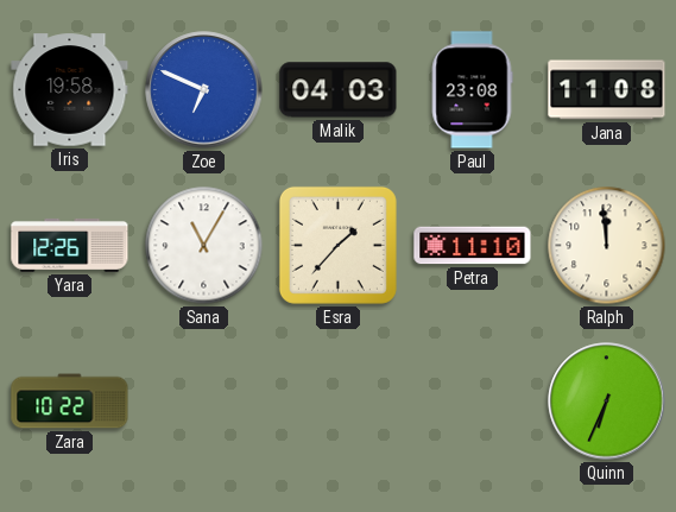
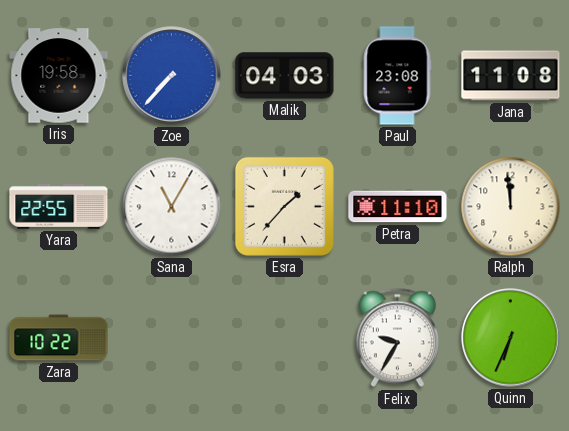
Zoe: 6:49 -> 7:37
Yara: 12:26 -> 22:55
Felix: none -> 9:35
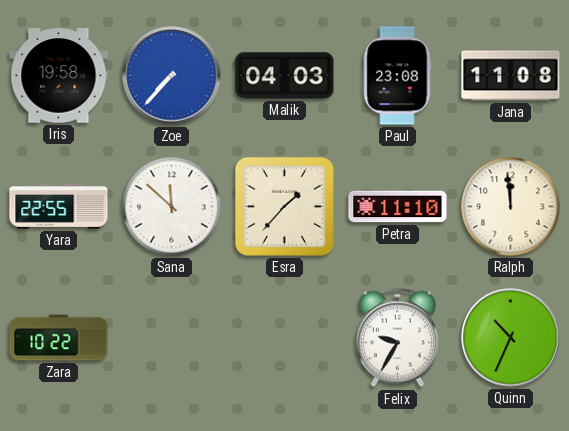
Sana: 11:05 -> 11:52
Quinn: 6:34 -> 10:34
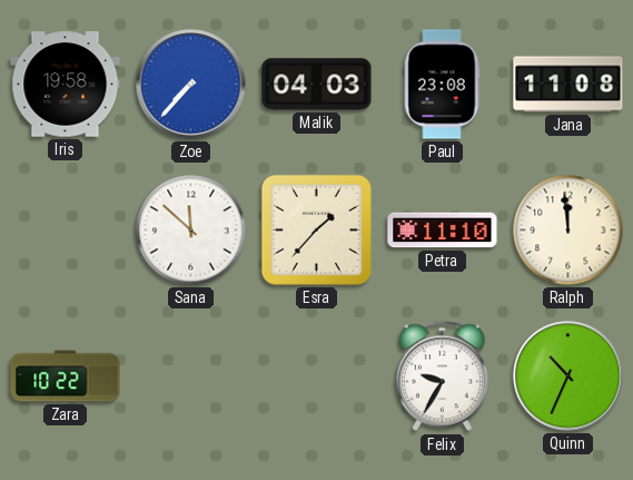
Yara: 22:55 -> none
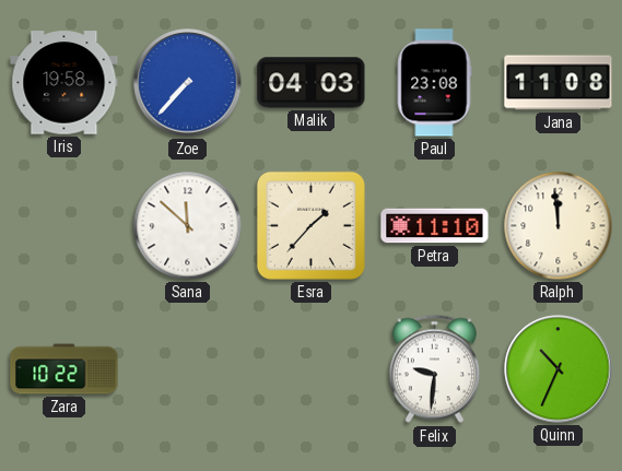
Felix: 9:35 -> 9:31
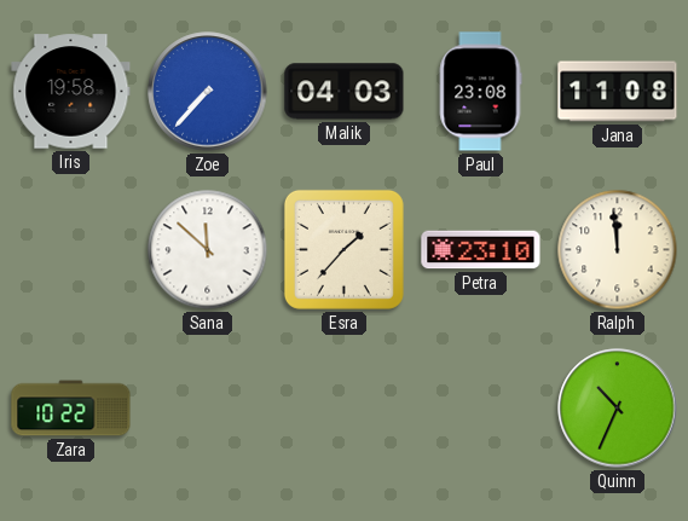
Petra: 11:10 -> 23:10
Felix: 9:31 -> none
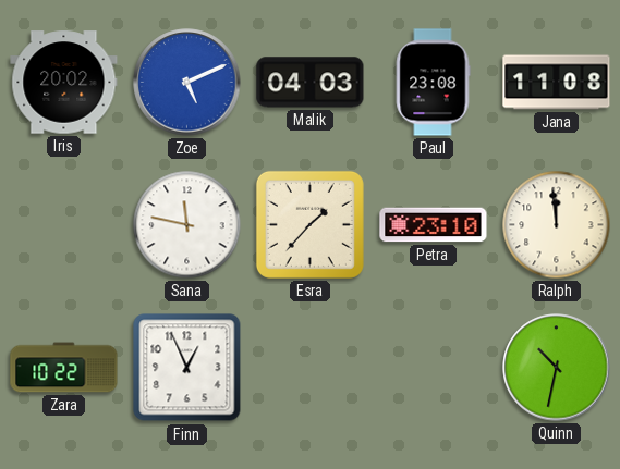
Iris: 19:58 -> 20:02
Zoe: 7:37 -> 5:11
Sana: 11:52 -> 11:47
Finn: none -> 12:56
Quinn: 10:34 -> 10:32
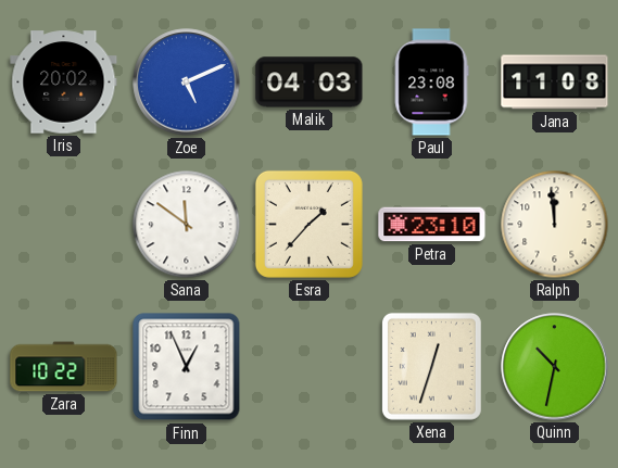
Sana: 11:47 -> 11:51
Xena: none -> 12:33
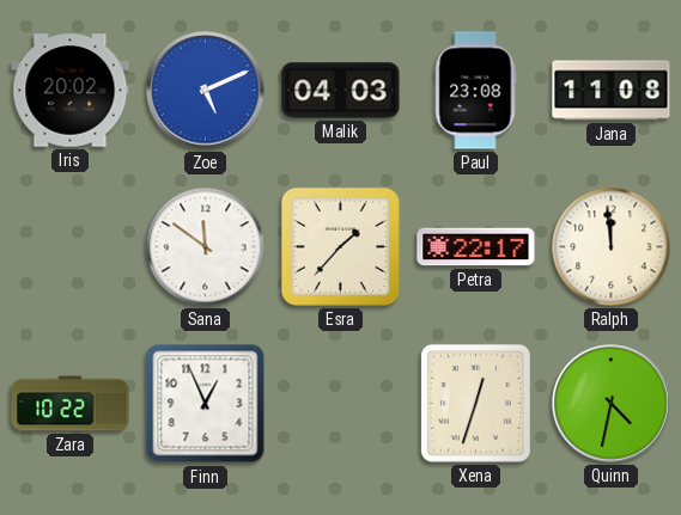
Petra: 23:10 -> 22:17
Quinn: 10:32 -> 4:32
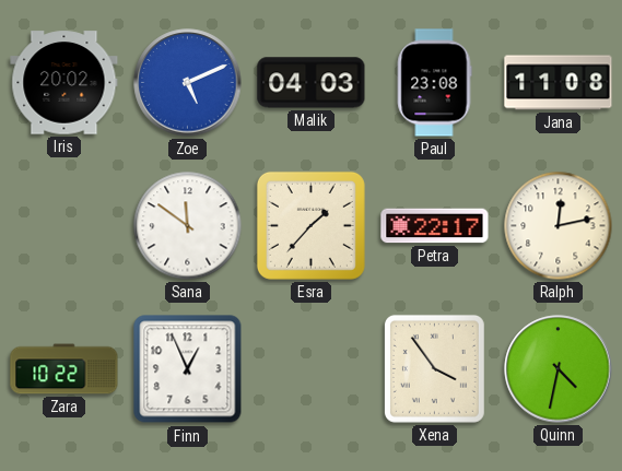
Ralph: 11:59 -> 12:13
Xena: 12:33 -> 3:54
